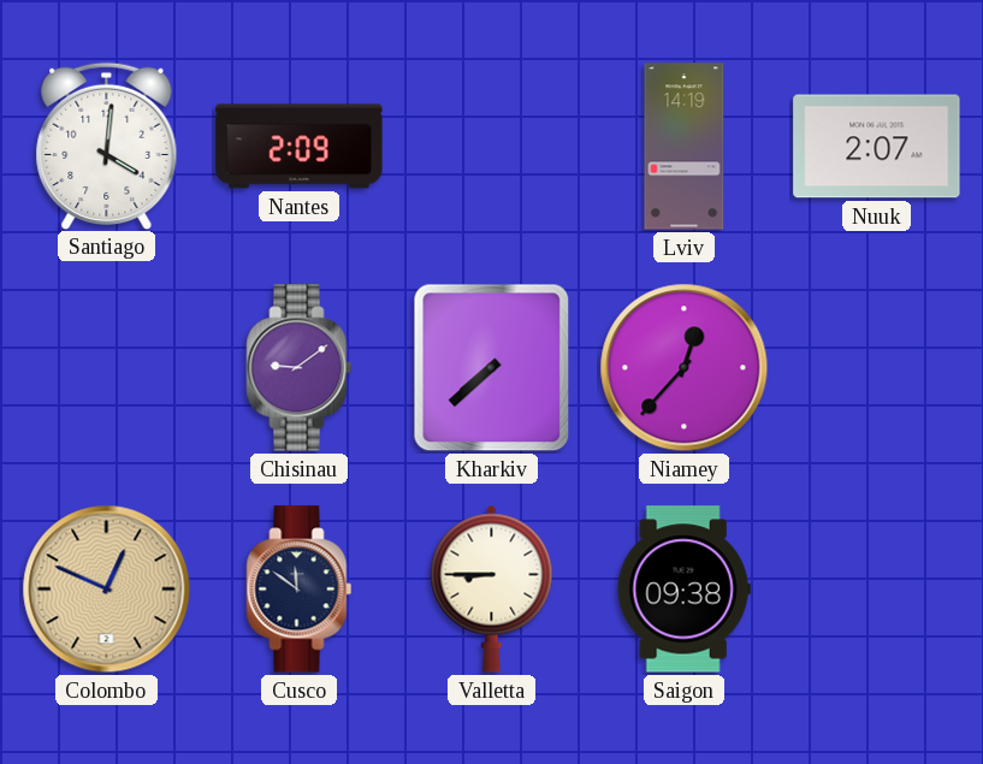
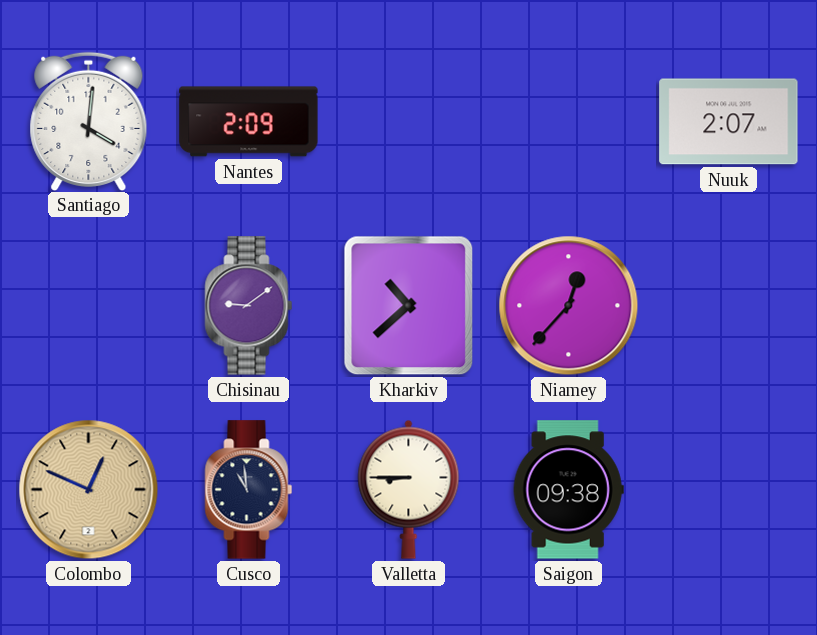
Lviv: 14:19 -> none
Kharkiv: 7:38 -> 10:38
Cusco: 11:51 -> 10:59
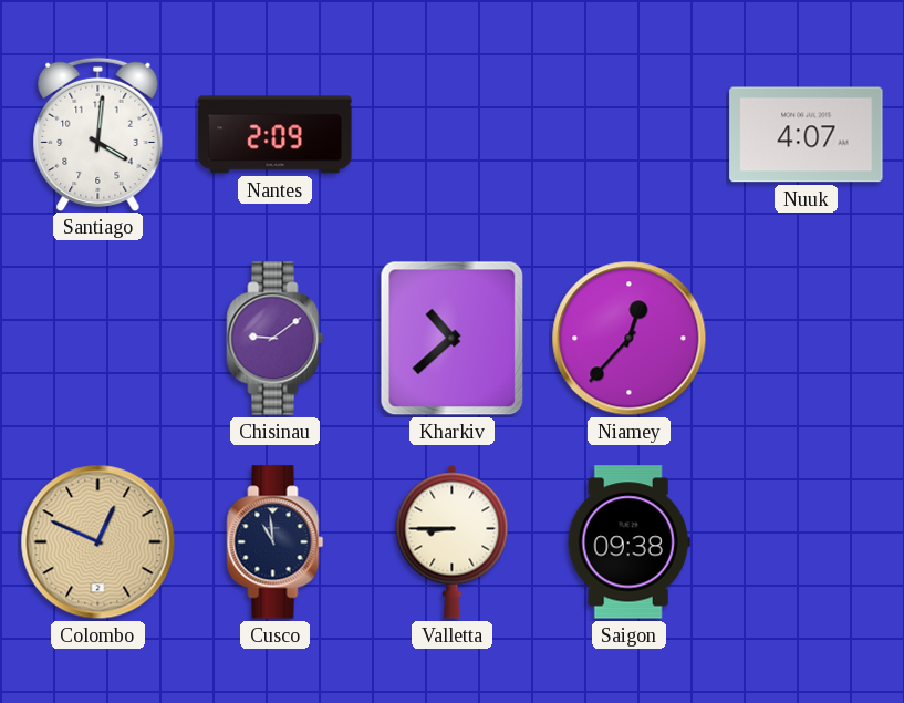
Nuuk: 2:07 -> 4:07
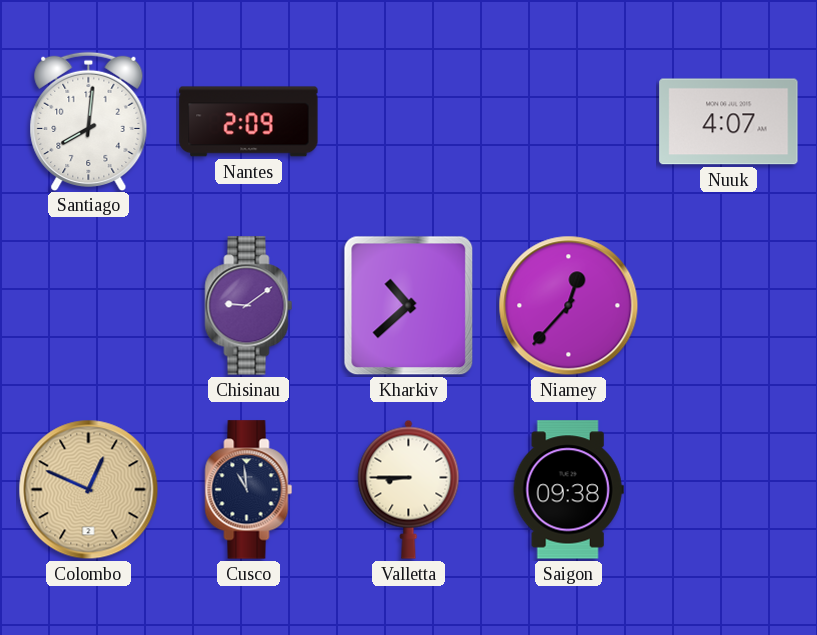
Santiago: 4:01 -> 8:01
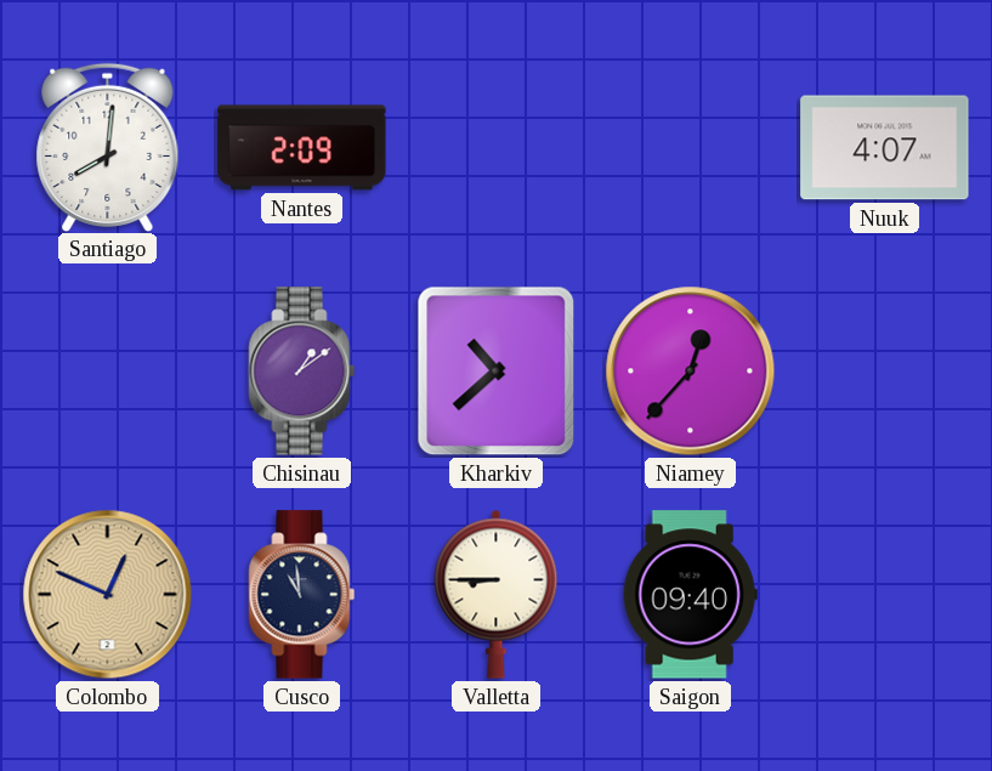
Chisinau: 9:09 -> 1:09
Saigon: 09:38 -> 09:40
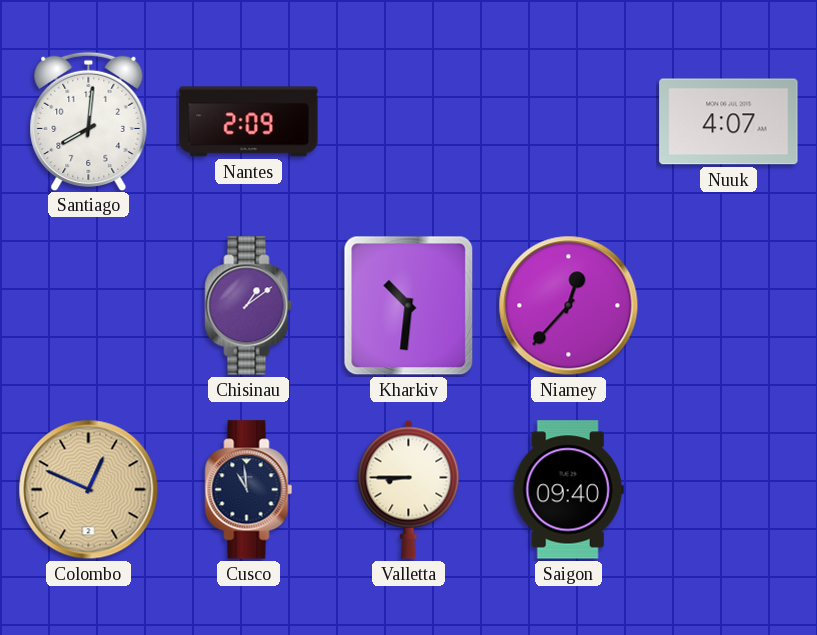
Kharkiv: 10:38 -> 10:31
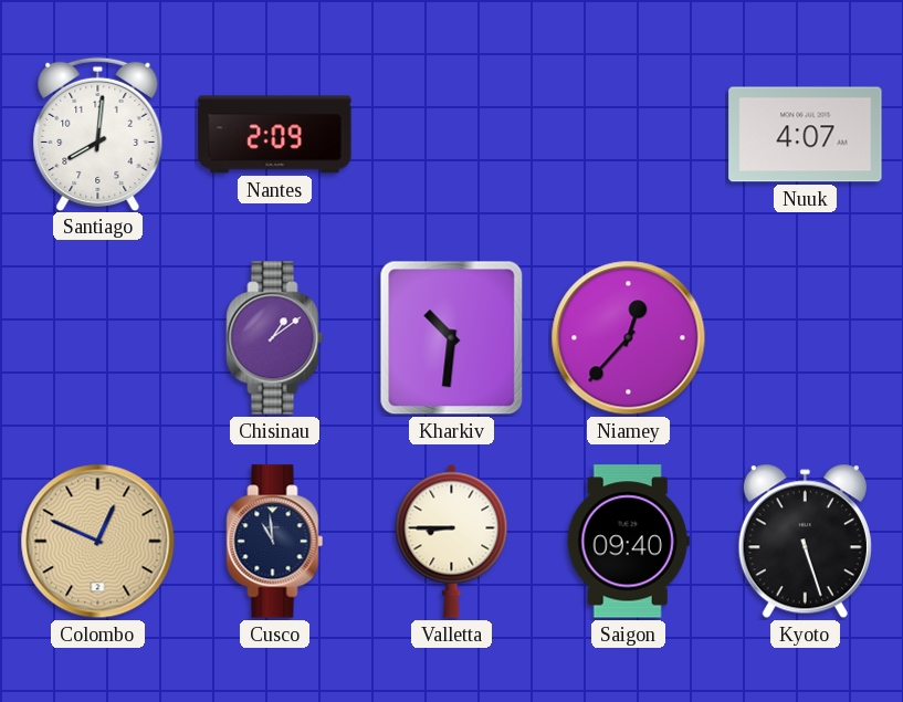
Kyoto: none -> 5:27
